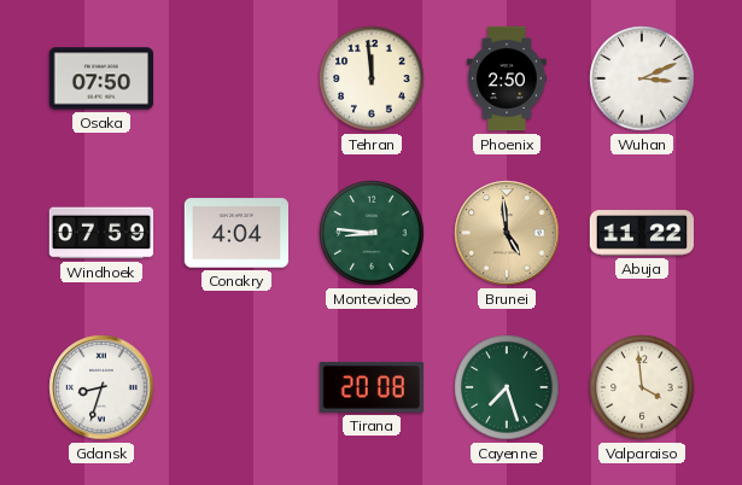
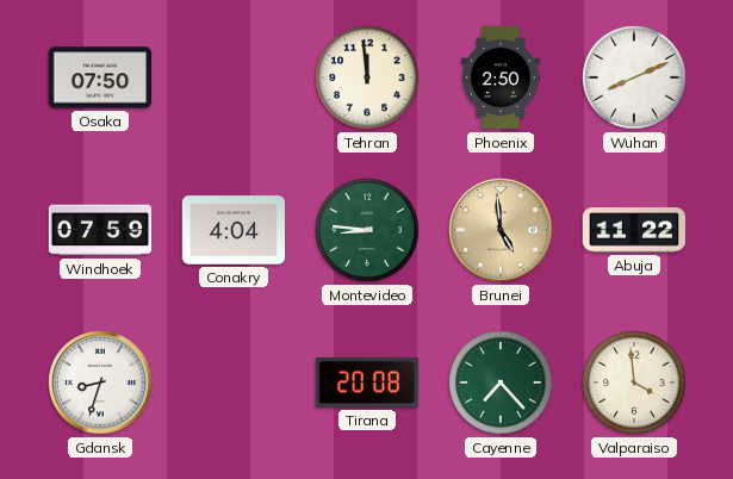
Wuhan: 3:11 -> 8:11
Cayenne: 7:27 -> 7:23
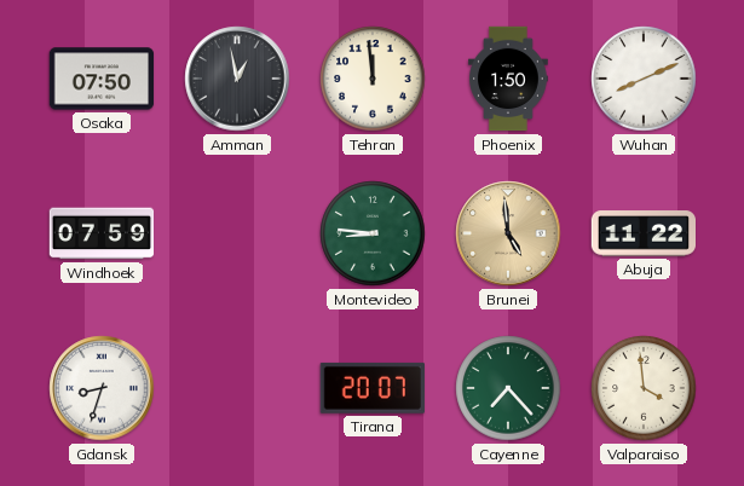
Amman: none -> 12:58
Phoenix: 2:50 -> 1:50
Conakry: 4:04 -> none
Tirana: 20:08 -> 20:07
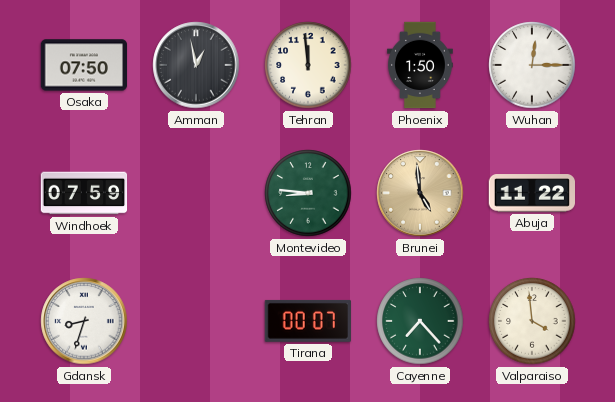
Wuhan: 8:11 -> 12:15
Tirana: 20:07 -> 00:07
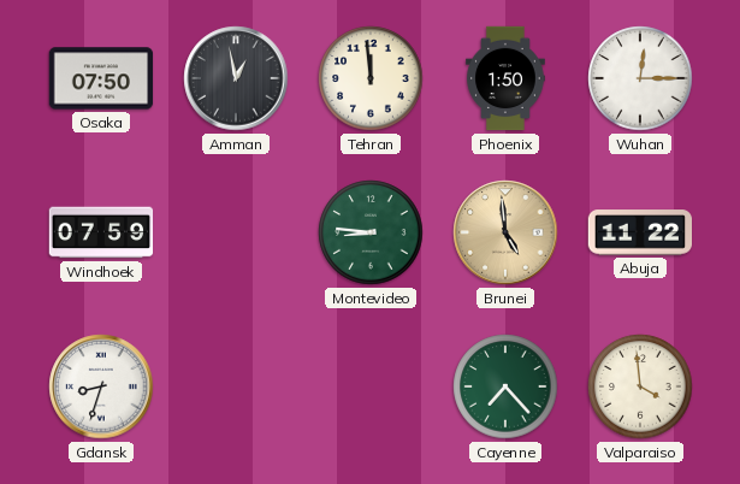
Tirana: 00:07 -> none
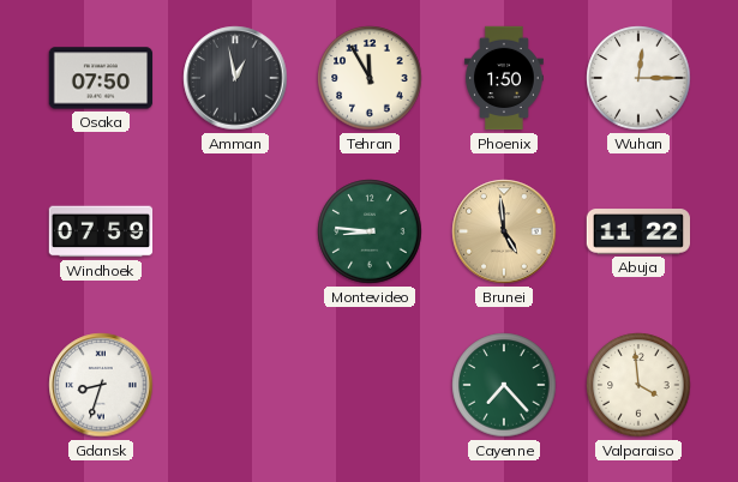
Tehran: 11:59 -> 11:55
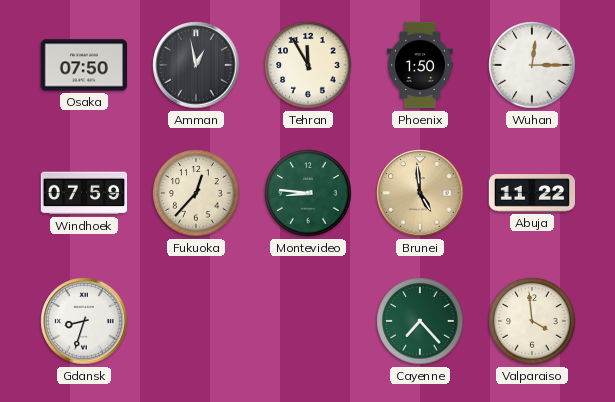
Fukuoka: none -> 12:37
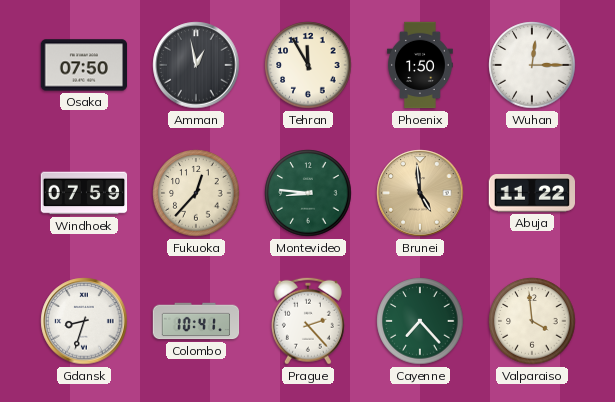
Colombo: none -> 10:41
Prague: none -> 2:23
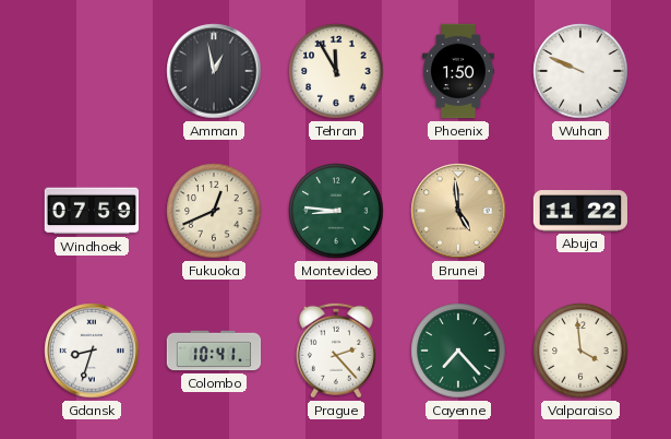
Osaka: 07:50 -> none
Wuhan: 12:15 -> 9:49
Fukuoka: 12:37 -> 12:41
